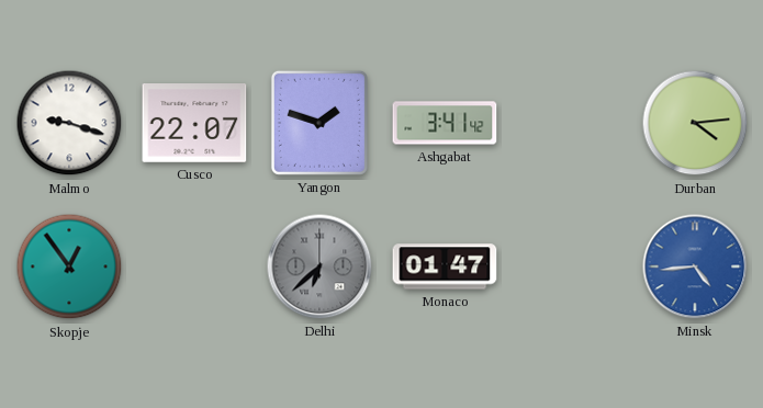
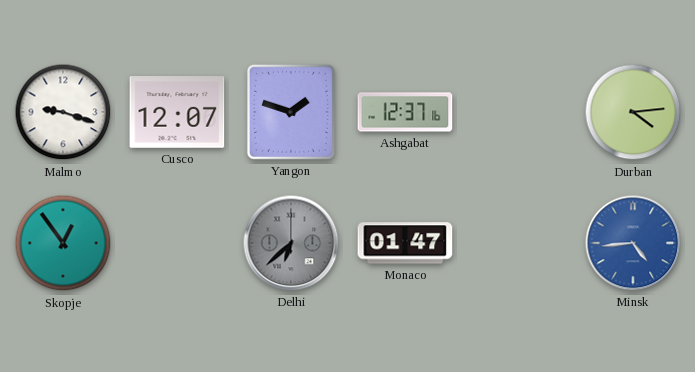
Cusco: 22:07 -> 12:07
Ashgabat: 3:41 -> 12:37
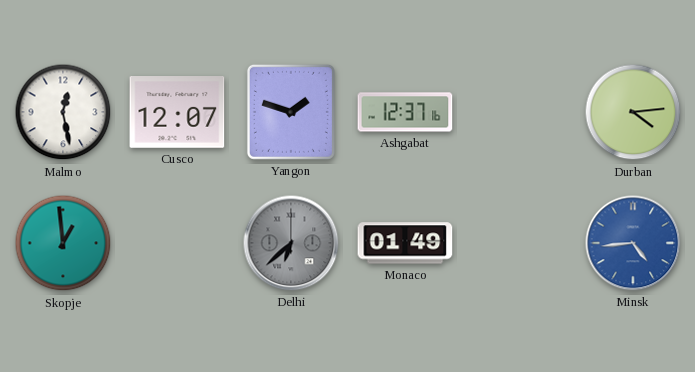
Malmo: 9:18 -> 12:28
Skopje: 12:54 -> 12:59
Monaco: 01:47 -> 01:49
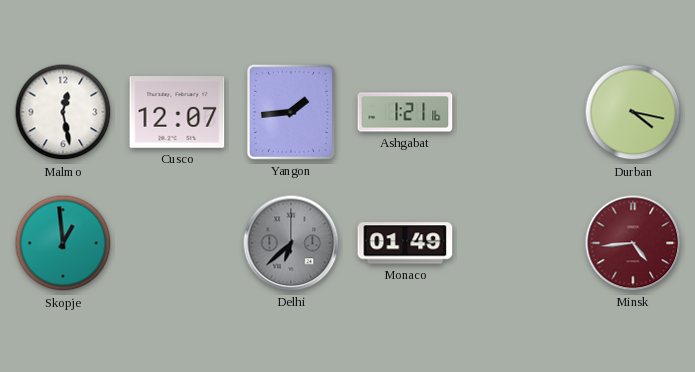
Yangon: 1:48 -> 1:44
Ashgabat: 12:37 -> 1:21
Durban: 4:14 -> 4:17
Minsk dial: blue -> burgundy
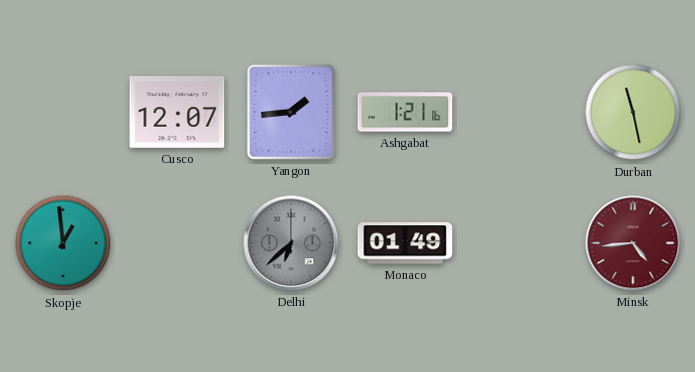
Malmo: 12:28 -> none
Durban: 4:17 -> 11:28
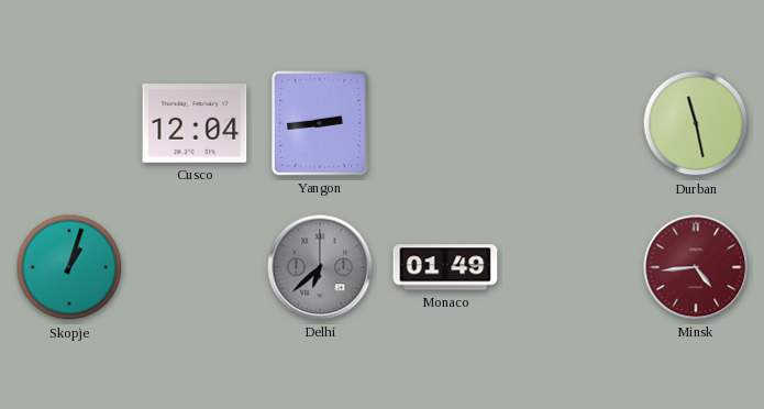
Cusco: 12:07 -> 12:04
Yangon: 1:44 -> 2:44
Ashgabat: 1:21 -> none
Skopje: 12:59 -> 1:03
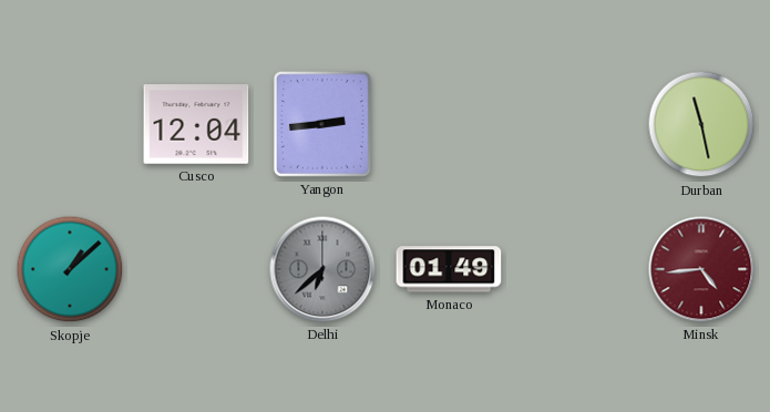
Skopje: 1:03 -> 1:08
